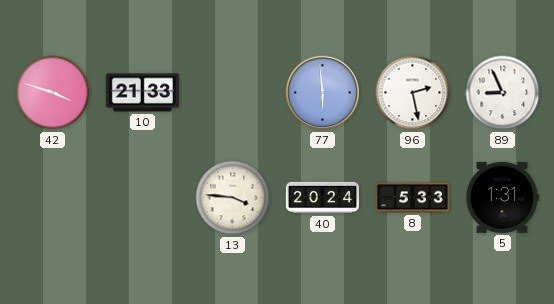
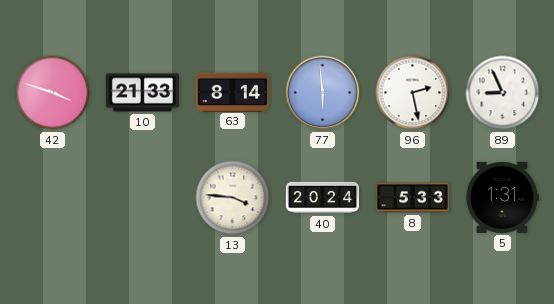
63: none -> 8:14
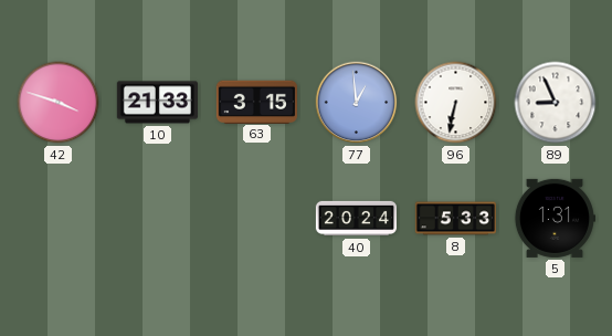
63: 8:14 -> 3:15
77: 5:59 -> 12:59
96: 2:28 -> 6:32
13: 3:46 -> none
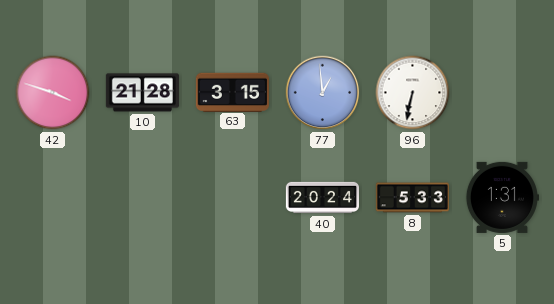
10: 21:33 -> 21:28
89: 8:56 -> none
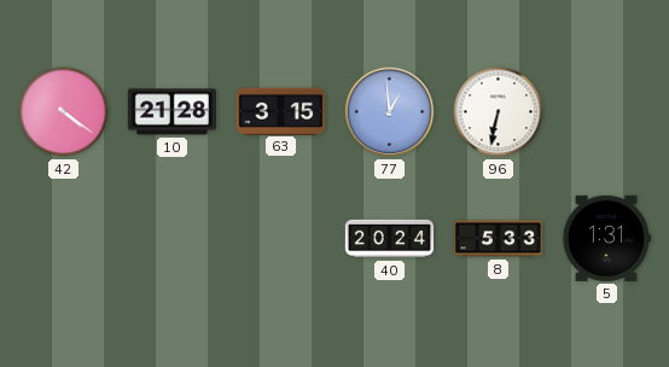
42: 3:48 -> 4:21
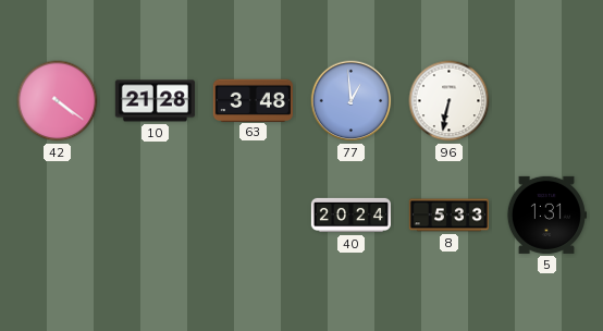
63: 3:15 -> 3:48
